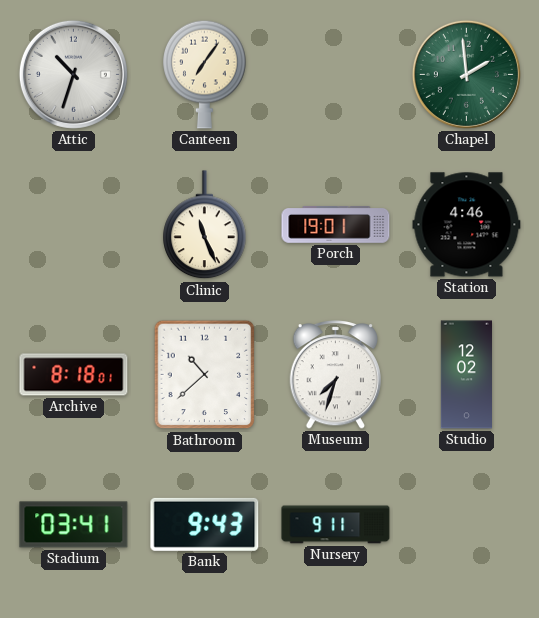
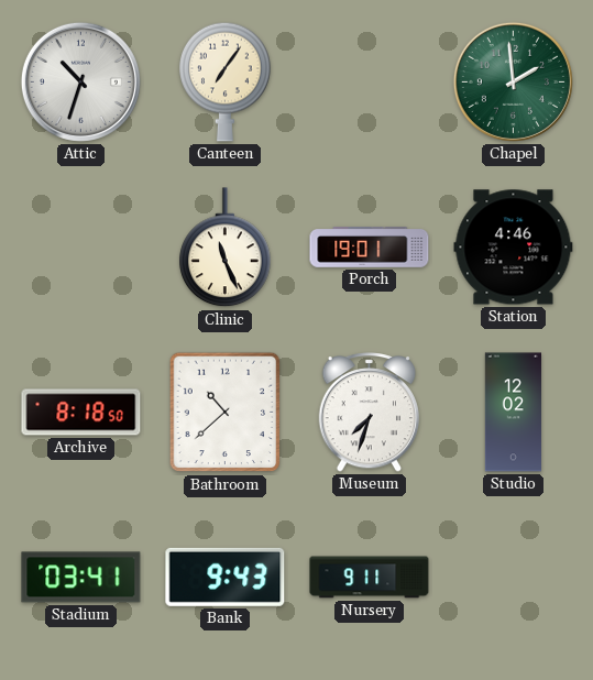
Archive: 8:18:01 -> 8:18:50
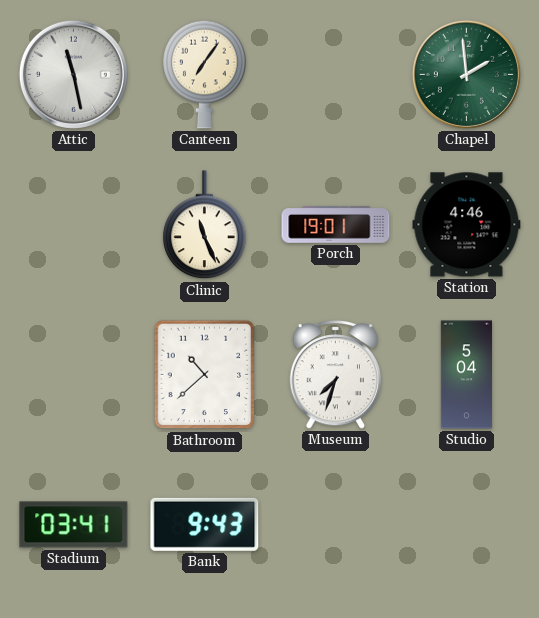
Attic: 10:33 -> 11:28
Archive: 8:18 -> none
Studio: 12:02 -> 5:04
Nursery: 9:11 -> none
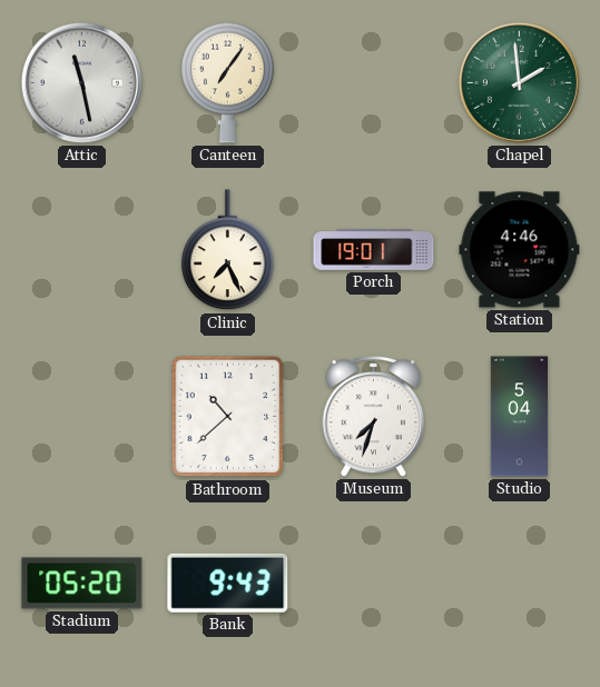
Clinic: 11:26 -> 7:26
Stadium: 03:41 -> 05:20
